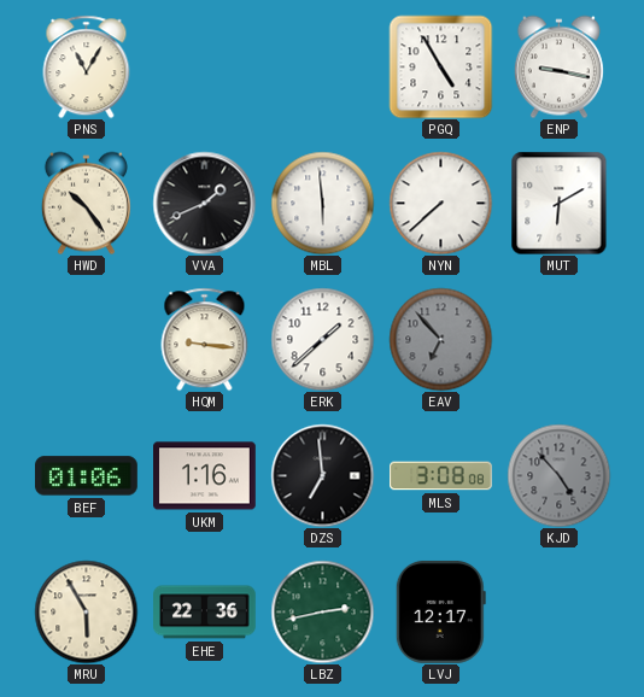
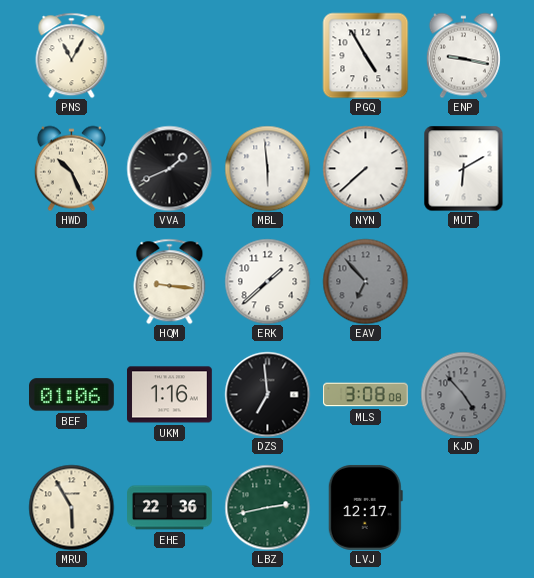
HWD: 10:24 -> 10:26
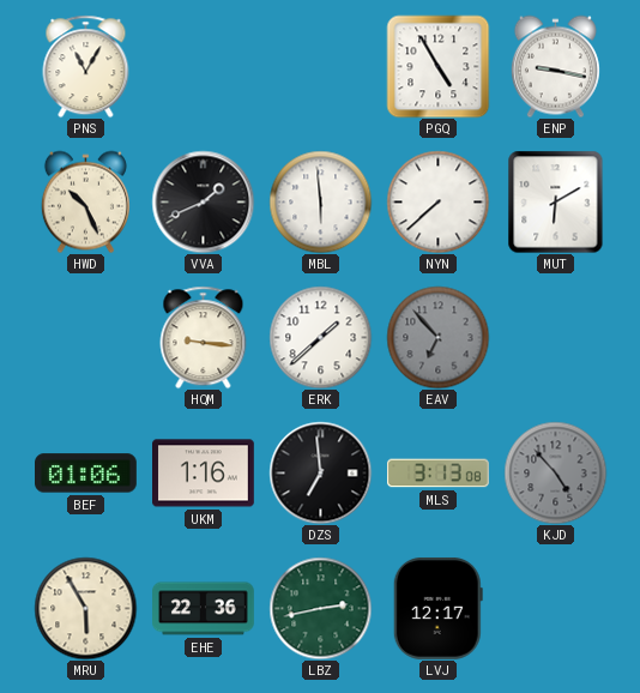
MLS: 3:08 -> 3:13
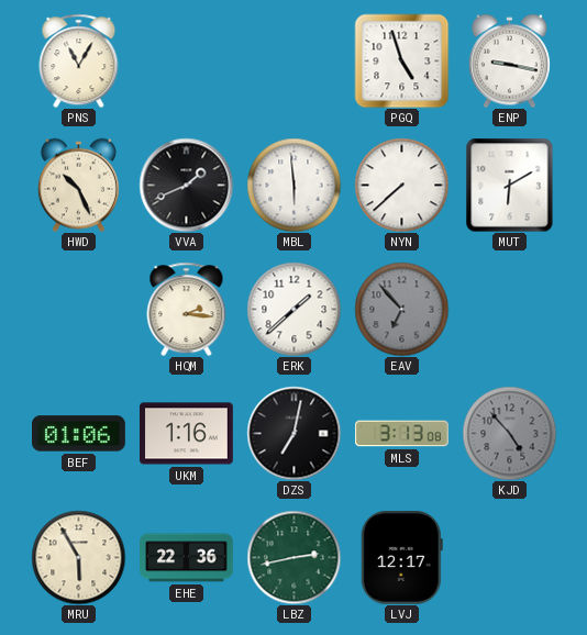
PGQ: 4:55 -> 4:57
HQM: 9:16 -> 2:16
DZS: 6:59 -> 7:02
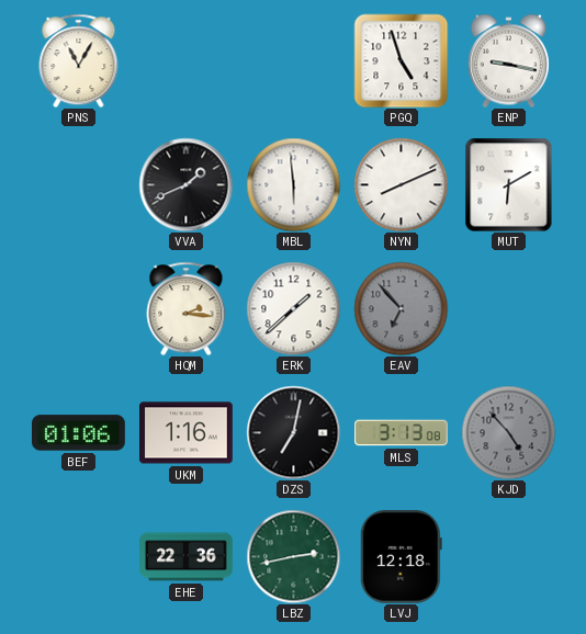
HWD: 10:26 -> none
NYN: 7:38 -> 8:11
MRU: 5:55 -> none
LVJ: 12:17 -> 12:18
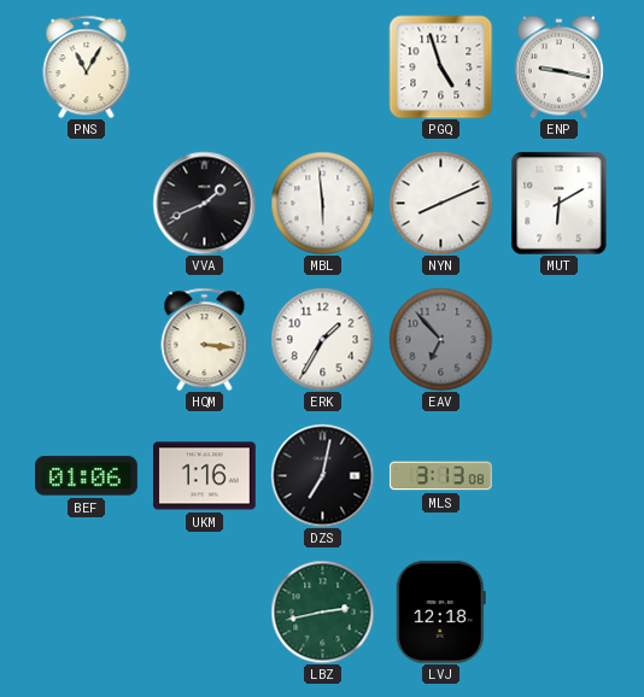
HQM: 2:16 -> 3:16
ERK: 1:38 -> 1:35
KJD: 4:53 -> none
EHE: 22:36 -> none
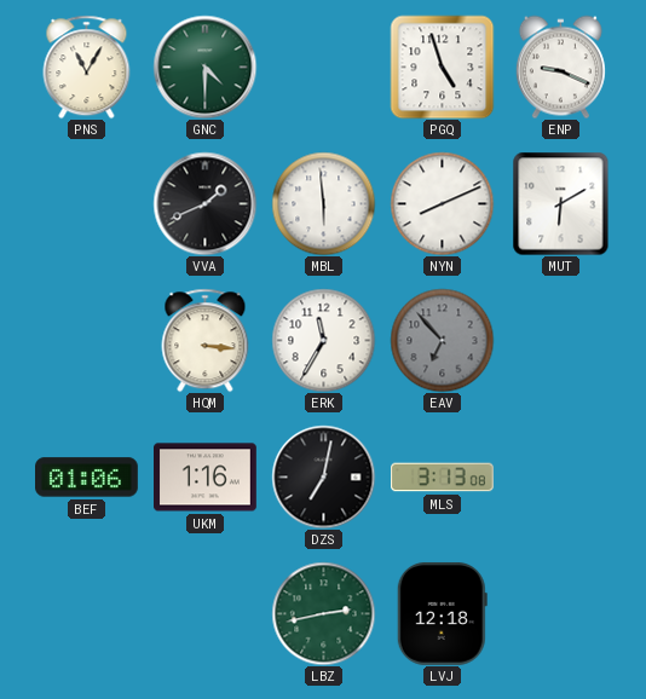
GNC: none -> 4:30
ENP: 9:17 -> 9:19
ERK: 1:35 -> 11:35
